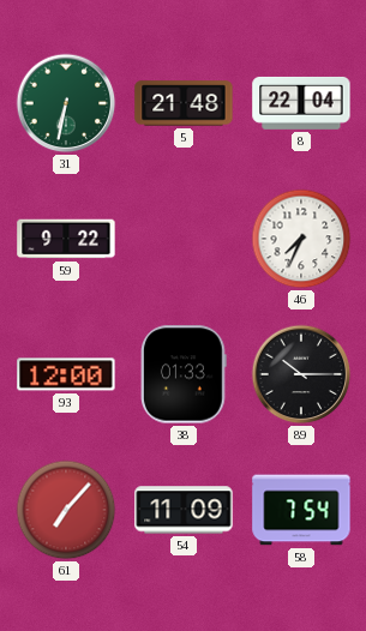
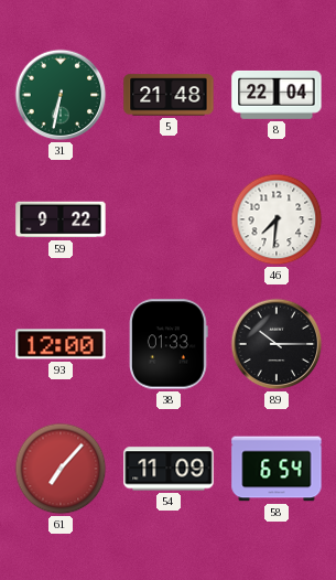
46: 7:34 -> 7:31
58: 7:54 -> 6:54
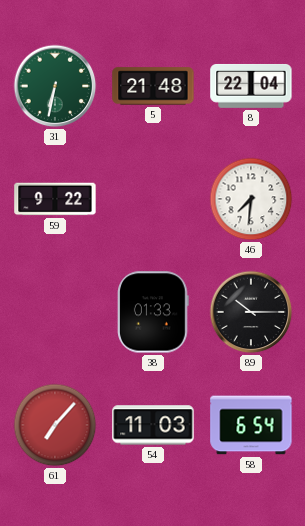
93: 12:00 -> none
54: 11:09 -> 11:03
